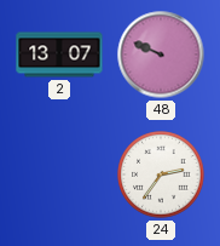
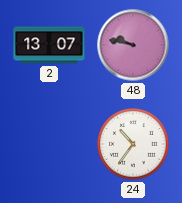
48: 9:49 -> 9:47
24: 2:36 -> 10:36
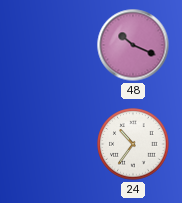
2: 13:07 -> none
48: 9:47 -> 10:19
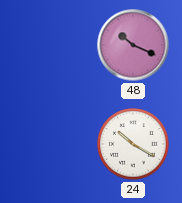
24: 10:36 -> 10:20
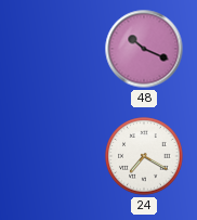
24: 10:20 -> 7:20
